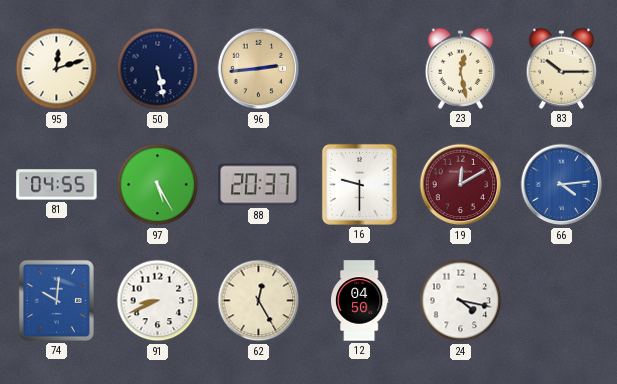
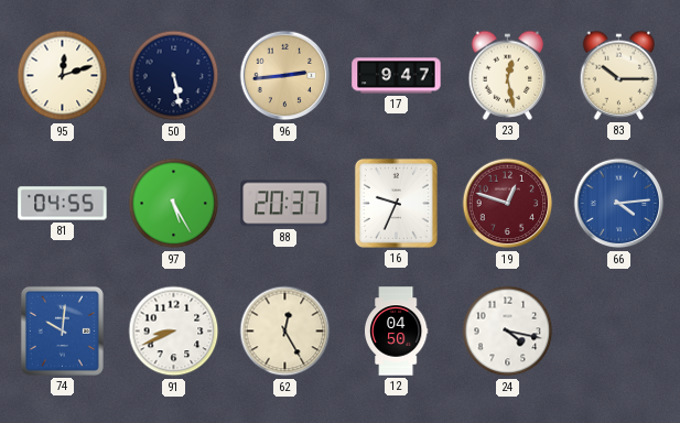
17: none -> 9:47
16: 9:30 -> 9:34
19: 12:10 -> 12:48
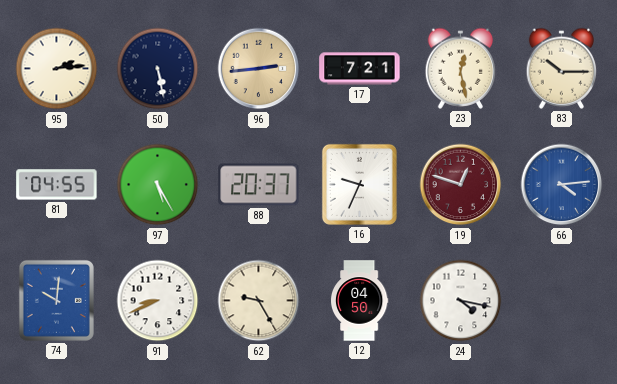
95: 12:12 -> 2:14
17: 9:47 -> 7:21
62: 12:25 -> 9:25
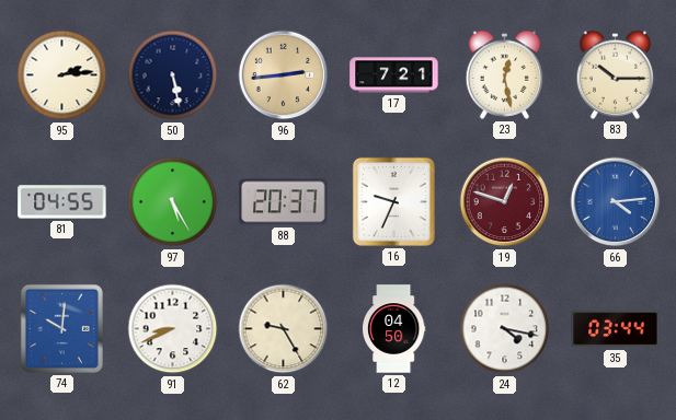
35: none -> 03:44
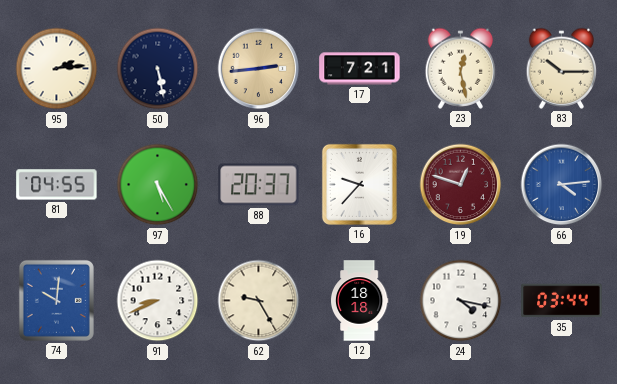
16: 9:34 -> 9:37
12: 04:50 -> 18:18
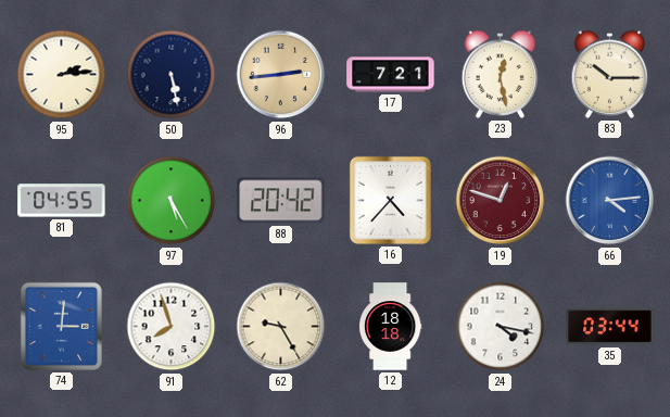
88: 20:37 -> 20:42
16: 9:37 -> 4:37
74: 10:01 -> 3:01
91: 8:41 -> 7:57
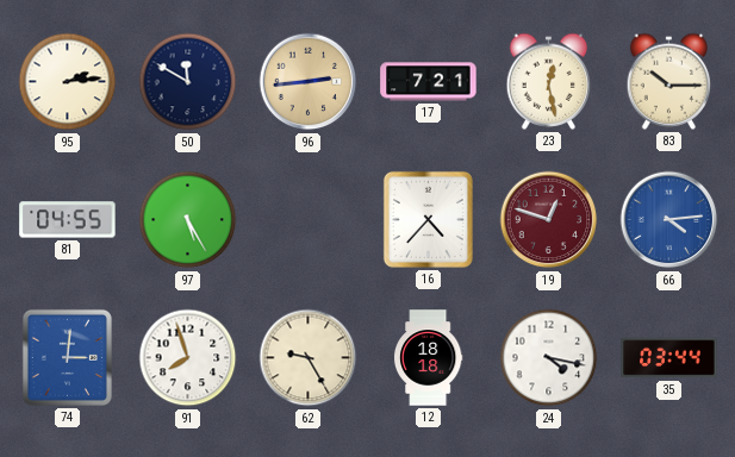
50: 5:28 -> 11:50
88: 20:42 -> none
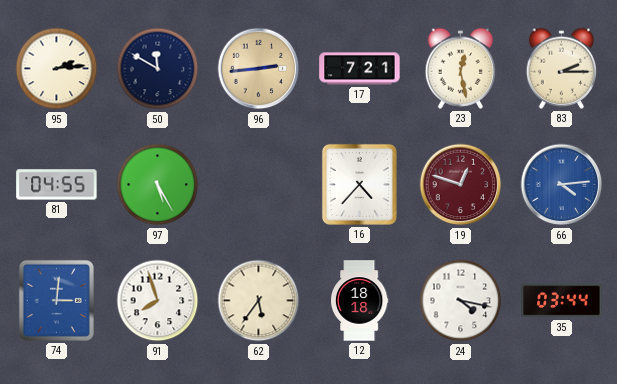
83: 10:15 -> 2:15
62: 9:25 -> 5:36
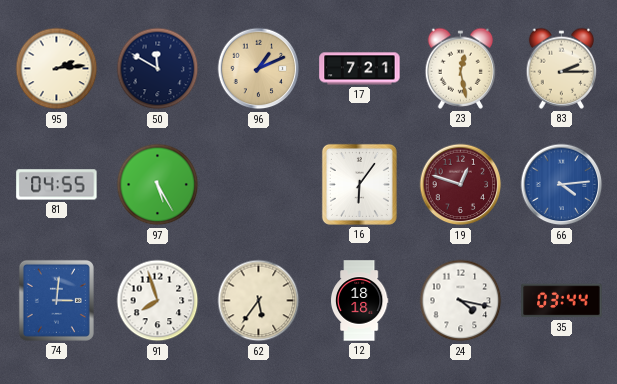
96: 2:44 -> 1:11
16: 4:37 -> 6:06
